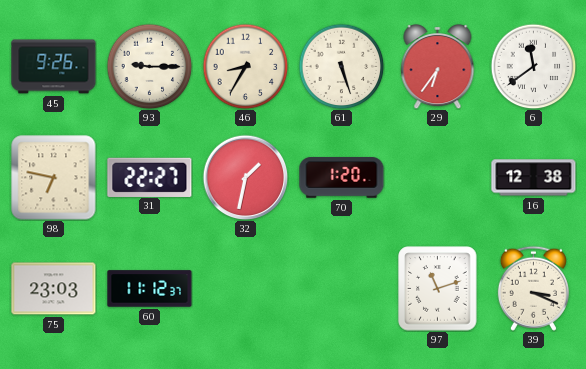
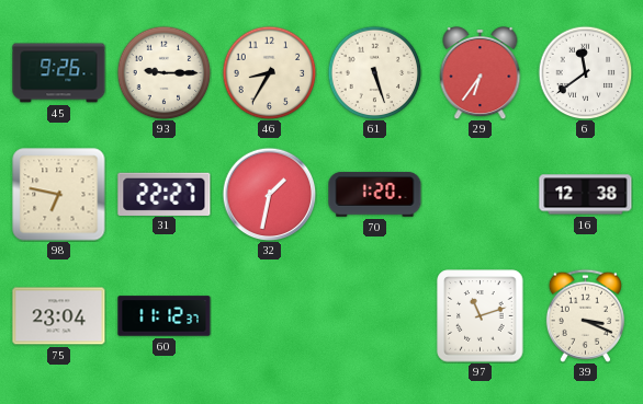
75: 23:03 -> 23:04
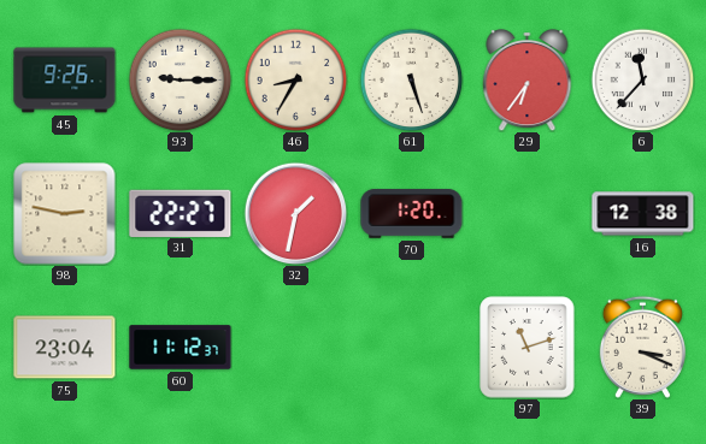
6: 11:39 -> 11:37
98: 6:47 -> 2:47
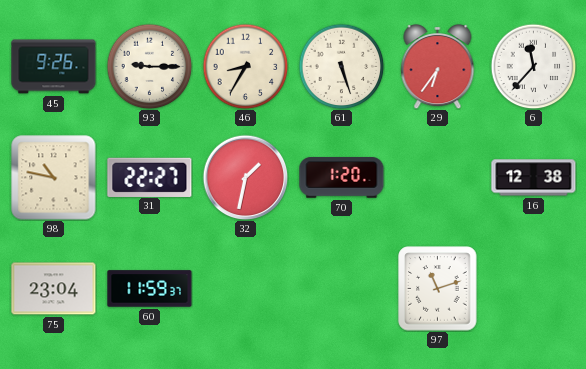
98: 2:47 -> 10:47
60: 11:12 -> 11:59
39: 3:19 -> none
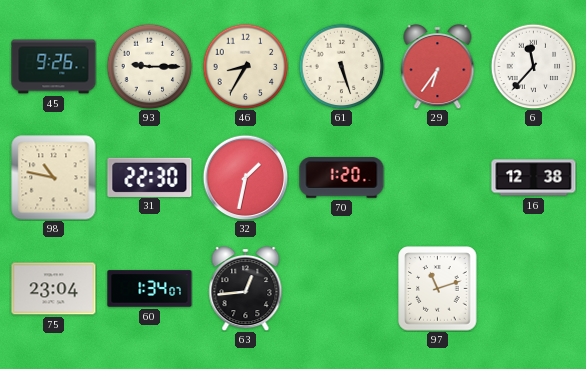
31: 22:27 -> 22:30
60: 11:59 -> 1:34
63: none -> 12:44
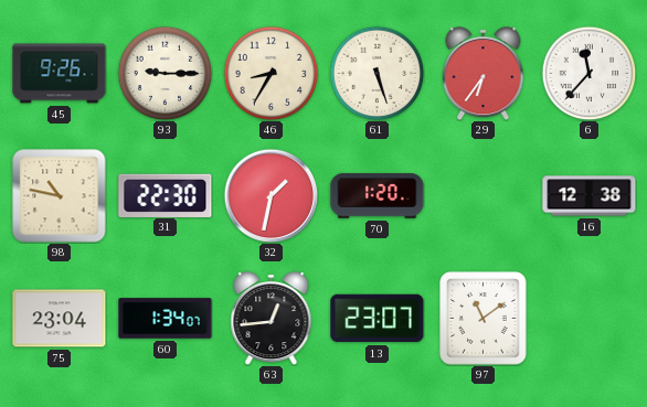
13: none -> 23:07
97: 11:12 -> 11:09
